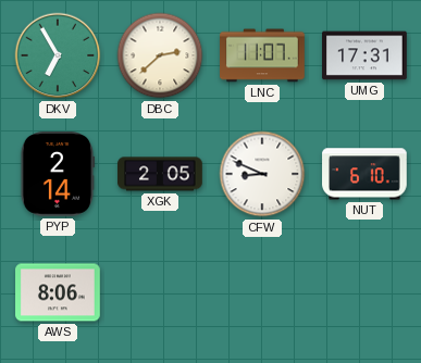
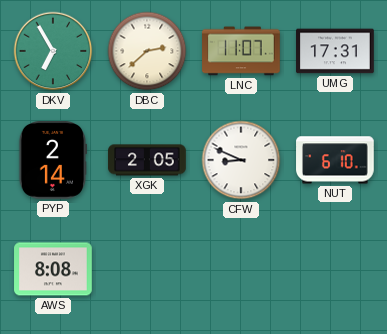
AWS: 8:06 -> 8:08
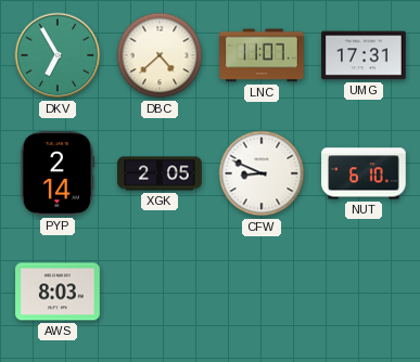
DBC: 2:38 -> 4:38
AWS: 8:08 -> 8:03
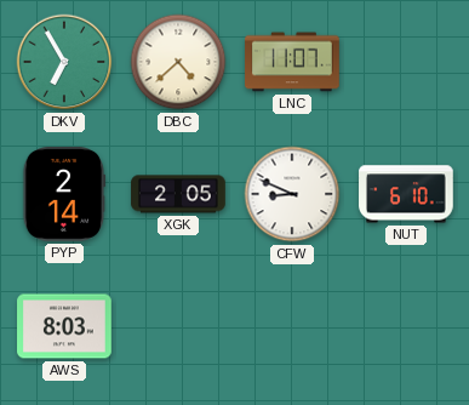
UMG: 17:31 -> none
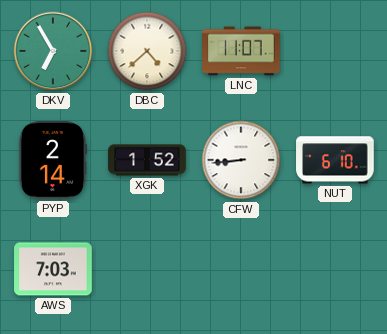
XGK: 2:05 -> 1:52
CFW: 8:49 -> 8:44
AWS: 8:03 -> 7:03
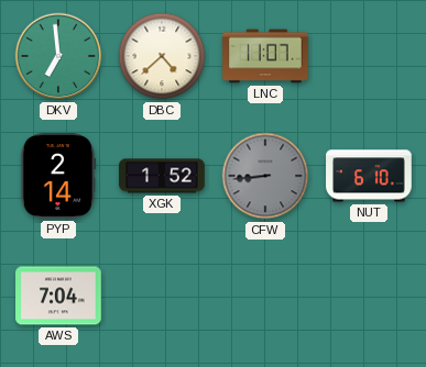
DKV: 6:55 -> 6:59
CFW dial: white -> grey
AWS: 7:03 -> 7:04
